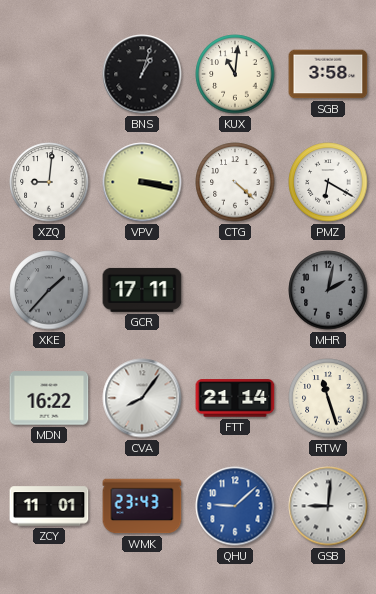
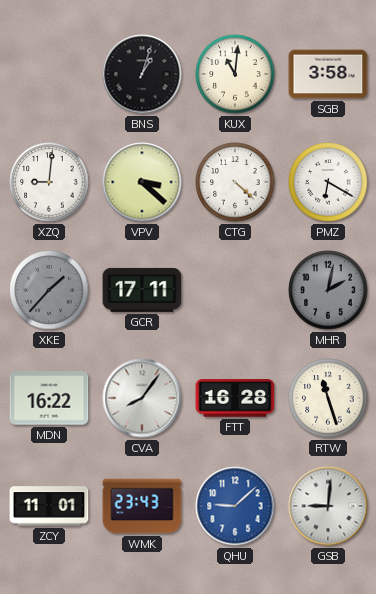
VPV: 3:17 -> 3:22
FTT: 21:14 -> 16:28
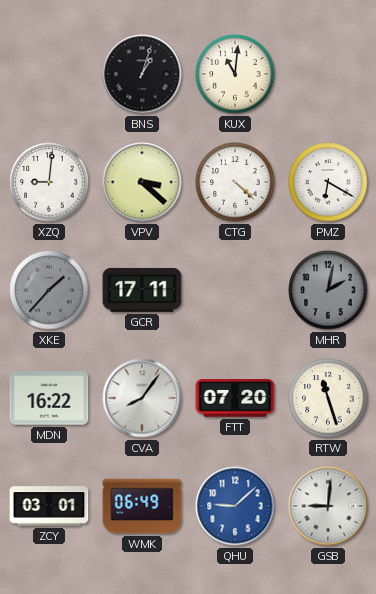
SGB: 3:58 -> none
FTT: 16:28 -> 07:20
ZCY: 11:01 -> 03:01
WMK: 23:43 -> 06:49
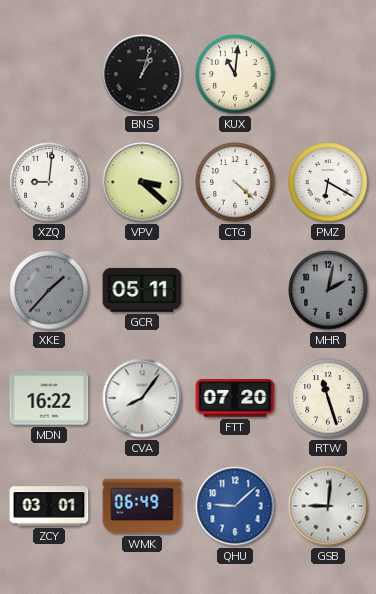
GCR: 17:11 -> 05:11
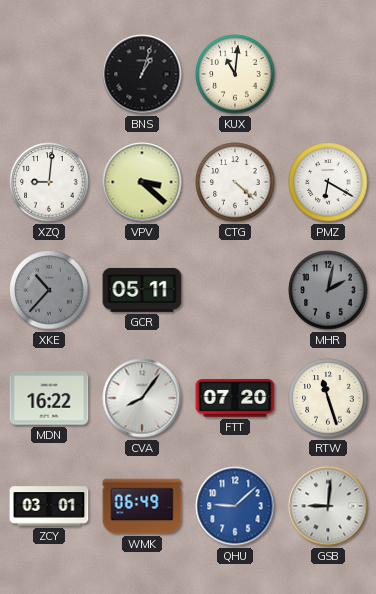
XKE: 1:37 -> 10:37
